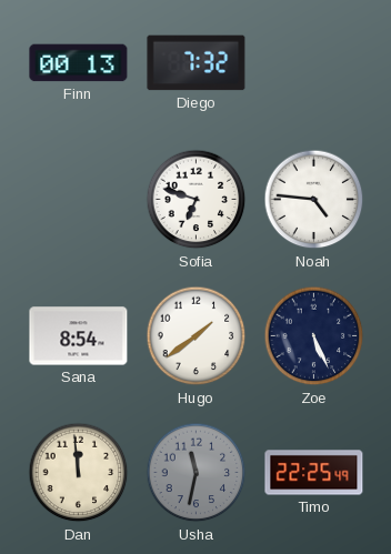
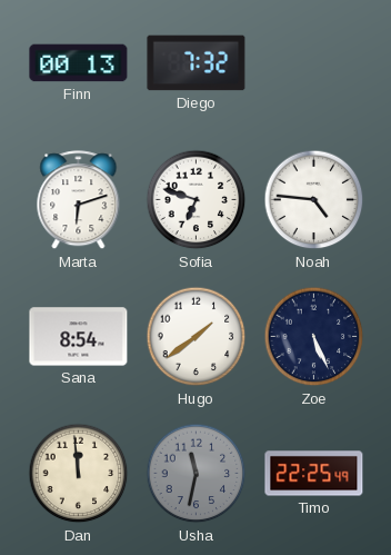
Marta: none -> 6:12
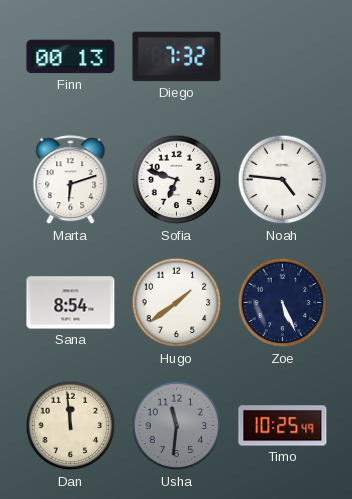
Usha: 11:32 -> 11:31
Timo: 22:25 -> 10:25
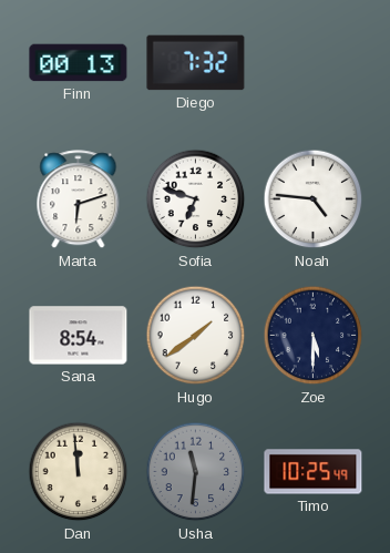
Zoe: 5:26 -> 5:30
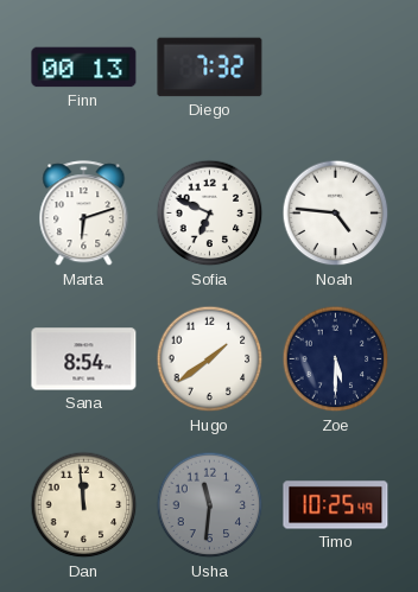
Sofia: 6:48 -> 6:49
